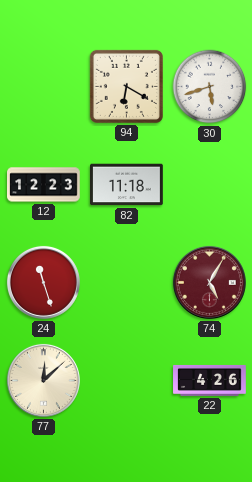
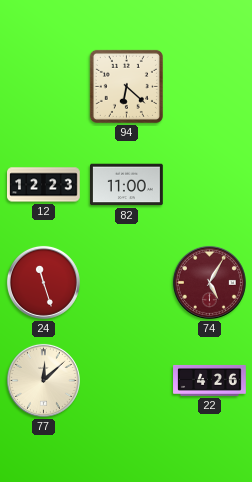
94: 6:20 -> 6:22
30: 5:42 -> none
82: 11:18 -> 11:00
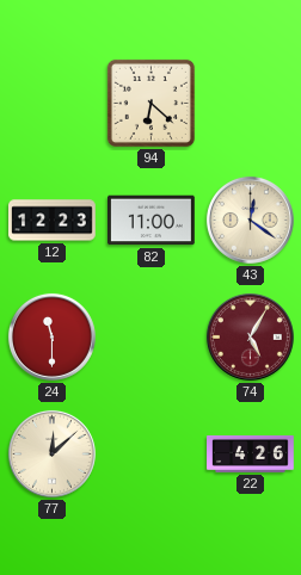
43: none -> 12:21
24: 11:27 -> 11:30
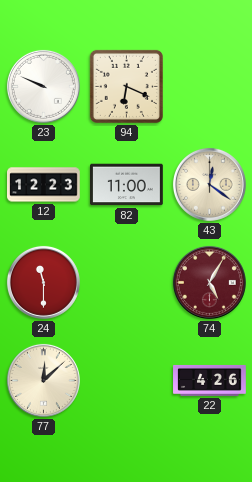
23: none -> 9:49
94: 6:22 -> 6:19
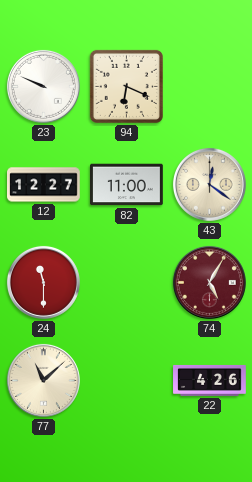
12: 12:23 -> 12:27
77: 12:08 -> 11:08
